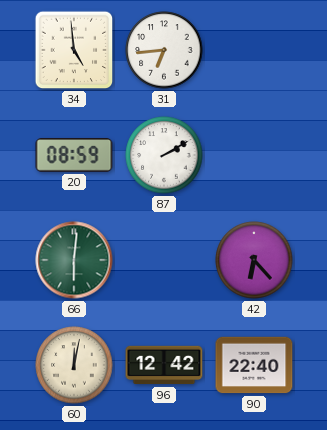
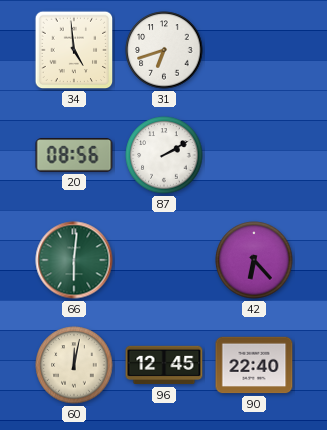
31: 6:44 -> 6:42
20: 08:59 -> 08:56
96: 12:42 -> 12:45
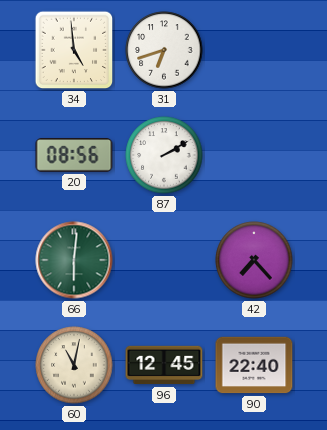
42: 6:23 -> 7:23
60: 12:02 -> 11:02
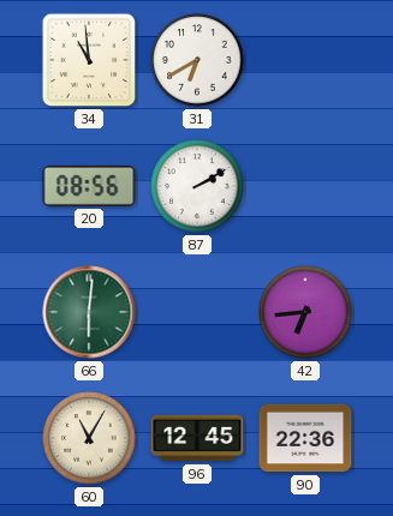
34: 4:59 -> 10:59
31: 6:42 -> 6:40
42: 7:23 -> 6:44
60: 11:02 -> 11:05
90: 22:40 -> 22:36
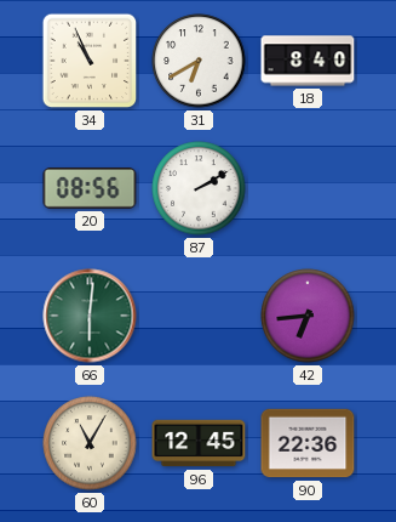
34: 10:59 -> 10:56
18: none -> 8:40
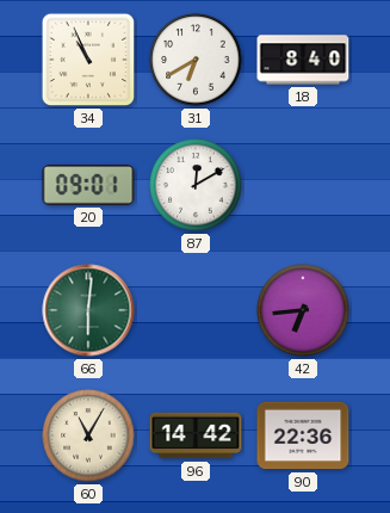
20: 08:56 -> 09:01
87: 2:10 -> 12:10
96: 12:45 -> 14:42
